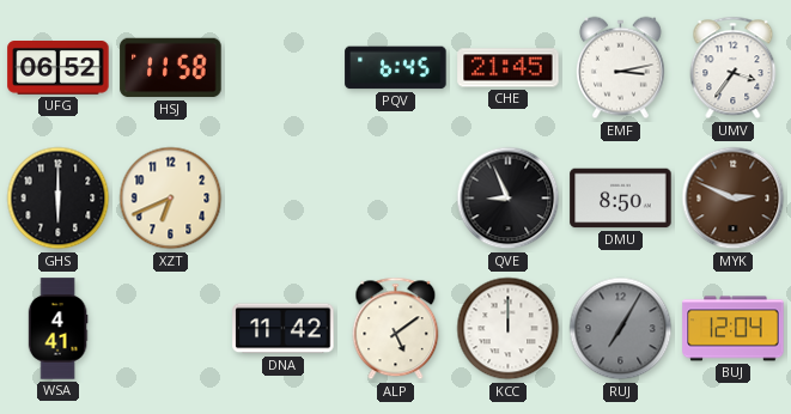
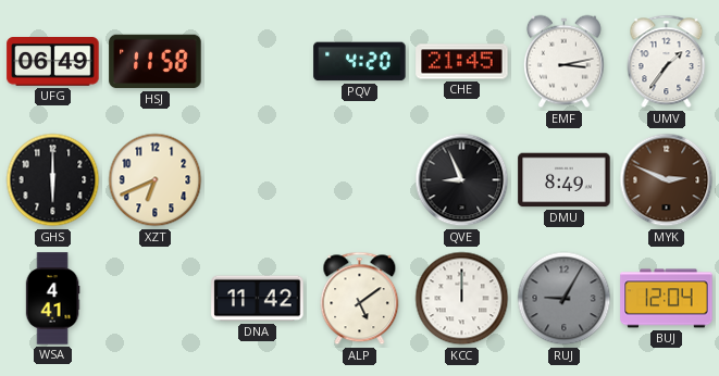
UFG: 06:52 -> 06:49
PQV: 6:45 -> 4:20
UMV: 3:36 -> 1:36
DMU: 8:50 -> 8:49
RUJ: 7:05 -> 9:05
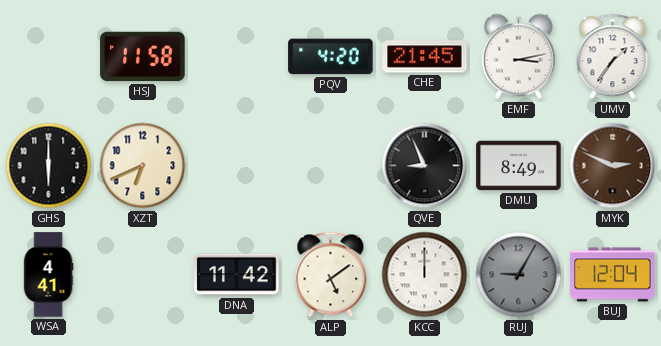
UFG: 06:49 -> none
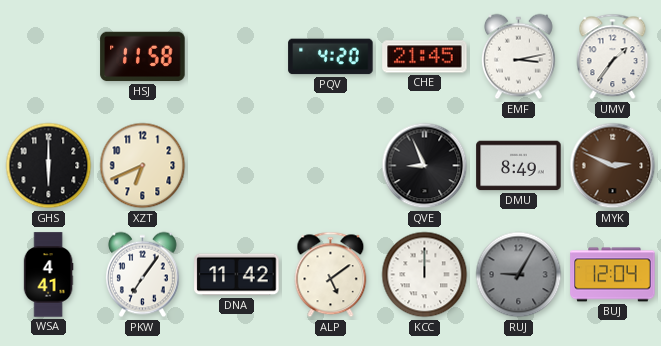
PKW: none -> 7:06
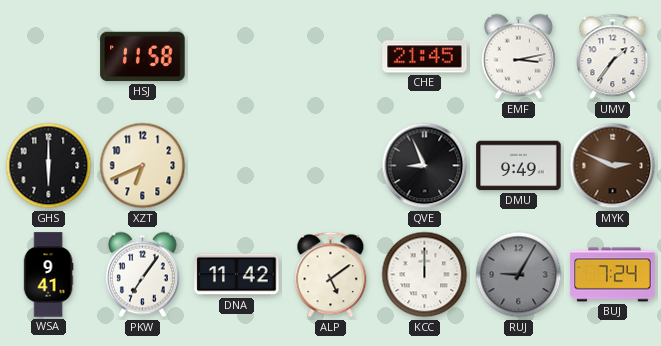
PQV: 4:20 -> none
DMU: 8:49 -> 9:49
WSA: 4:41 -> 9:41
BUJ: 12:04 -> 7:24
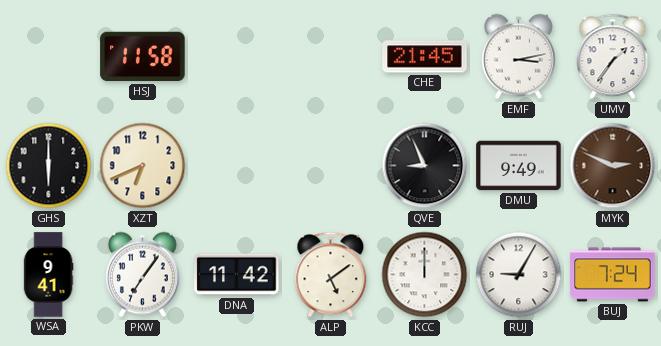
RUJ dial: grey -> white
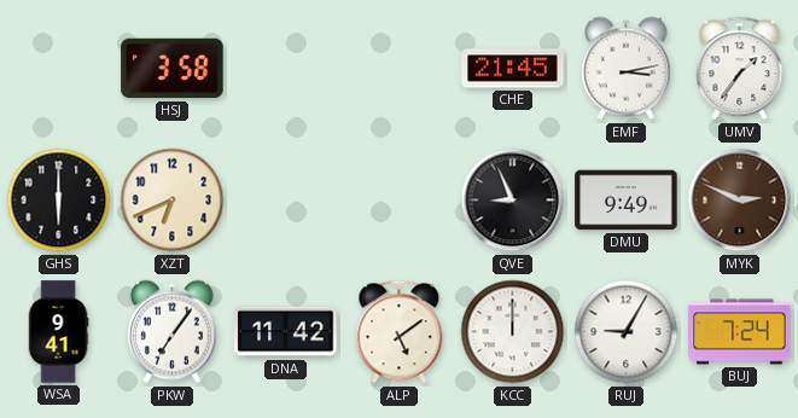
HSJ: 11:58 -> 3:58
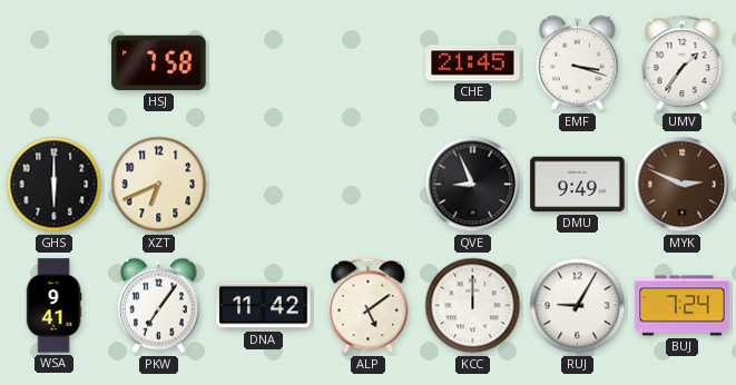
HSJ: 3:58 -> 7:58
EMF: 3:13 -> 3:18
